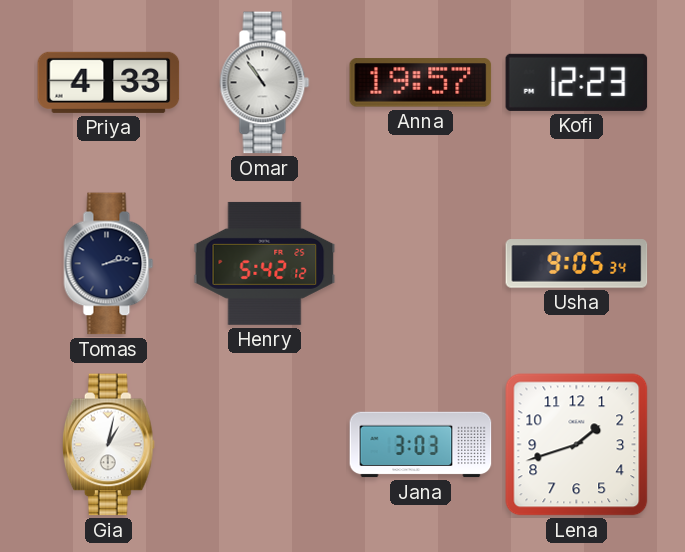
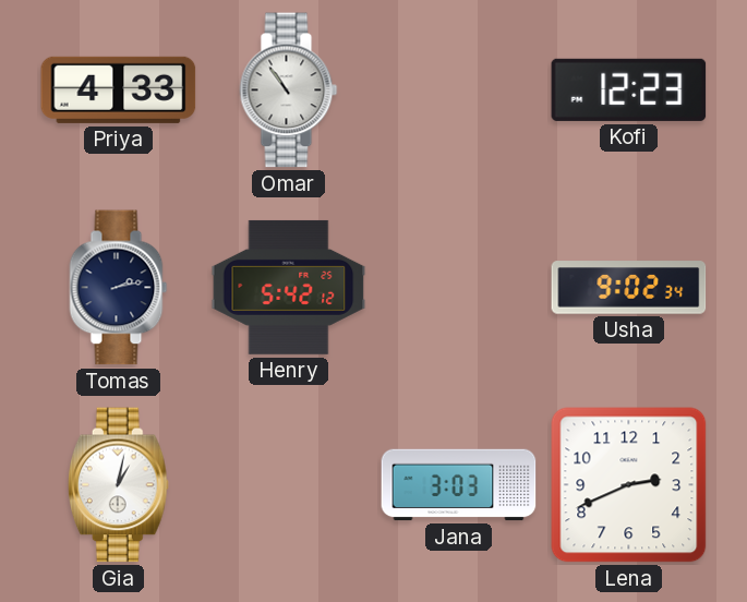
Anna: 19:57 -> none
Usha: 9:05 -> 9:02
Lena: 1:42 -> 2:41
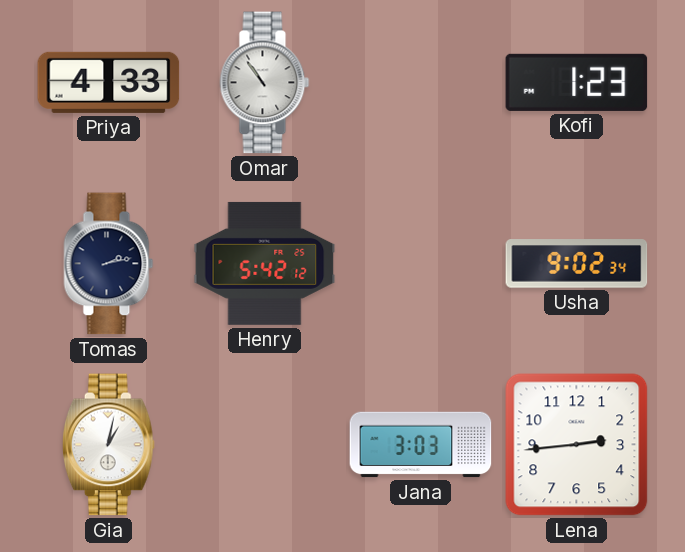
Kofi: 12:23 -> 1:23
Lena: 2:41 -> 2:44
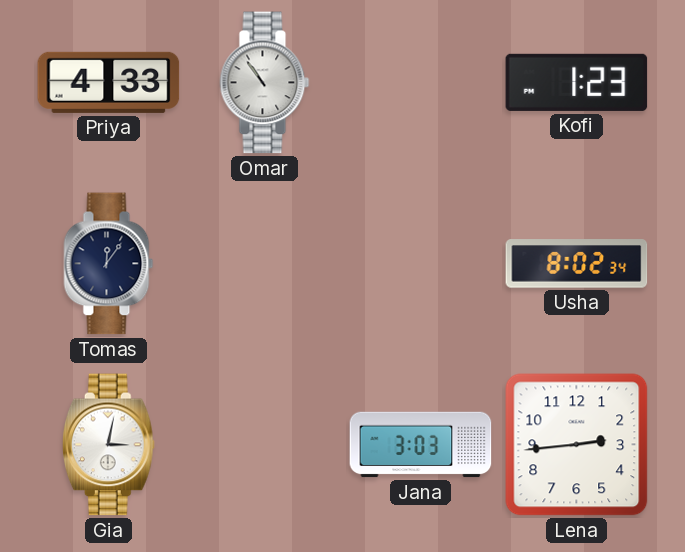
Tomas: 2:13 -> 12:06
Henry: 5:42 -> none
Usha: 9:02 -> 8:02
Gia: 1:02 -> 3:02
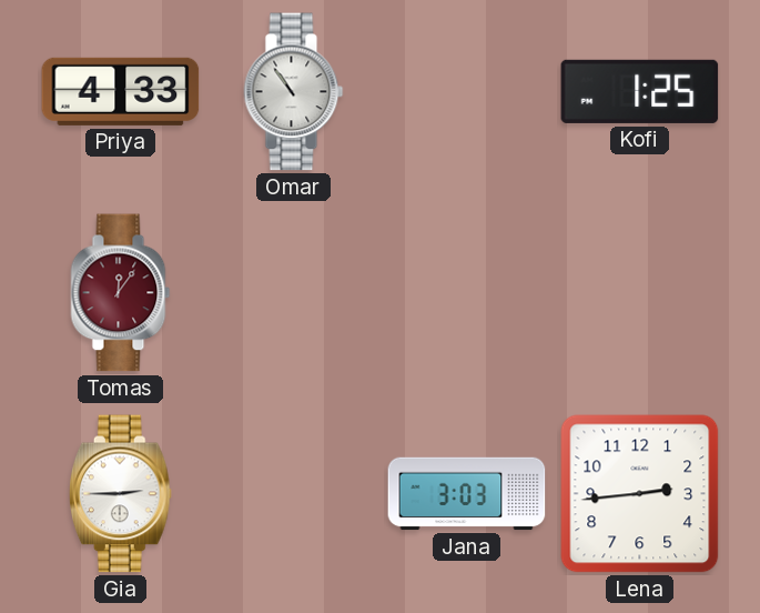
Kofi: 1:23 -> 1:25
Tomas dial: navy -> burgundy
Usha: 8:02 -> none
Gia: 3:02 -> 2:45
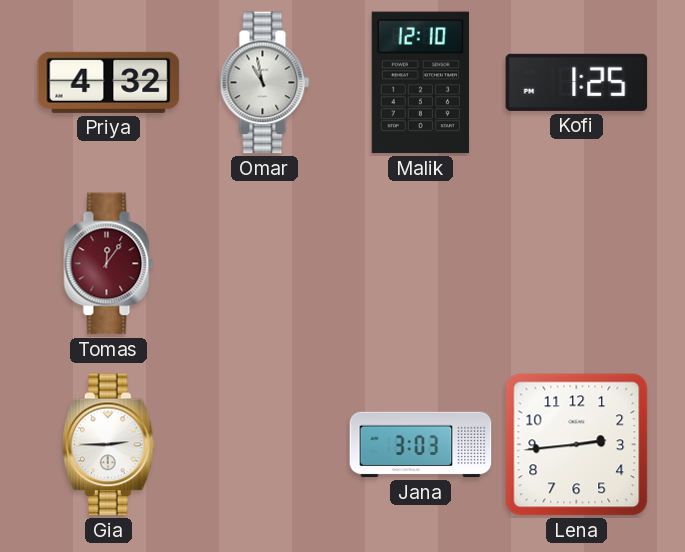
Priya: 4:33 -> 4:32
Omar: 10:54 -> 10:58
Malik: none -> 12:10
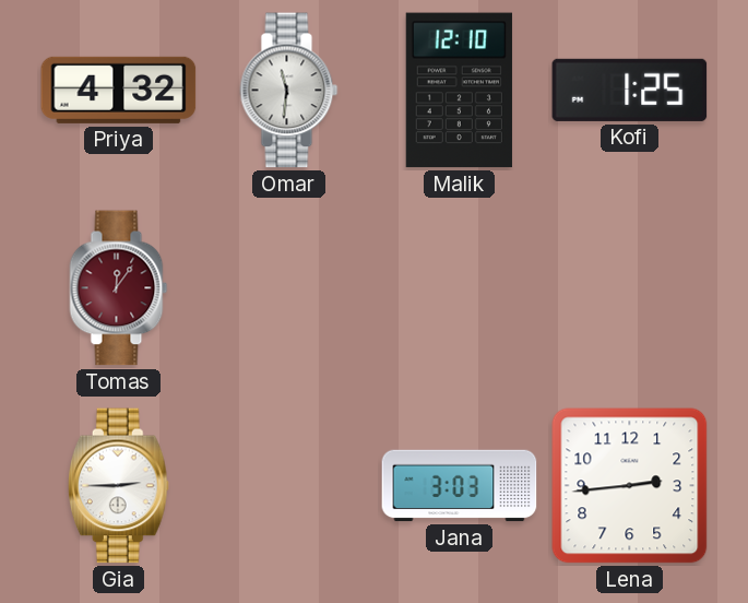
Omar: 10:58 -> 11:31
